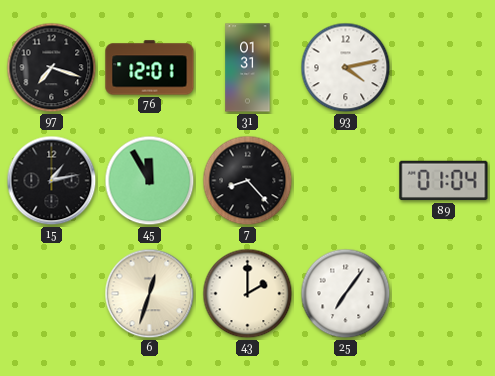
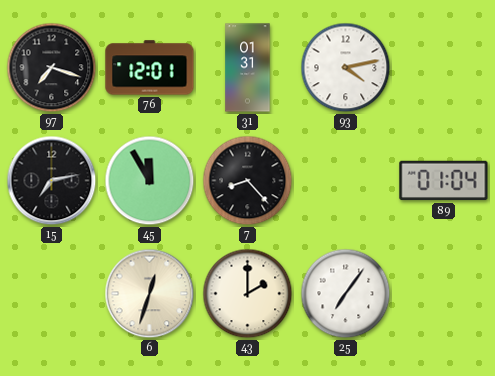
15: 1:13 -> 7:13
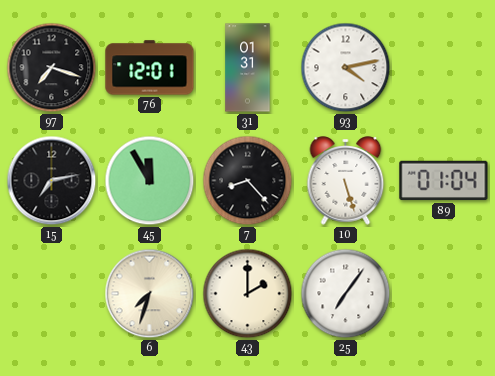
10: none -> 5:27
6: 12:33 -> 7:33
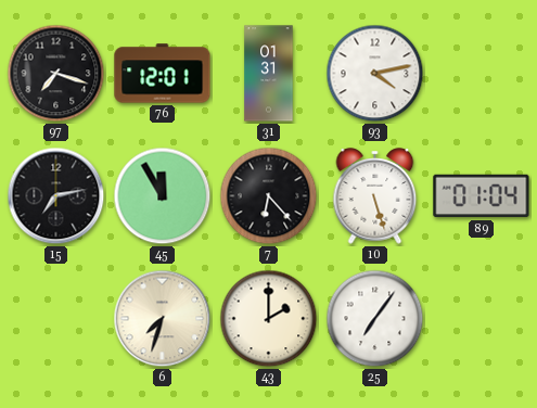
7: 8:23 -> 6:23
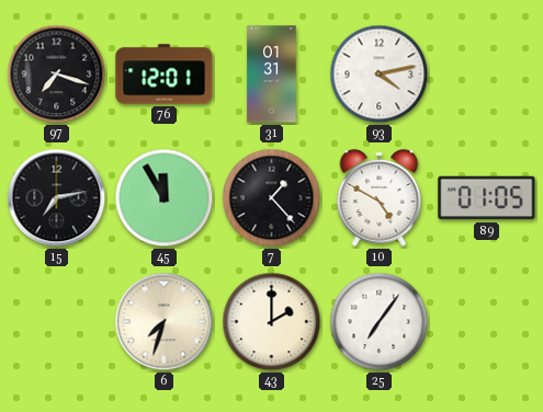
7: 6:23 -> 1:23
10: 5:27 -> 4:50
89: 01:04 -> 01:05
